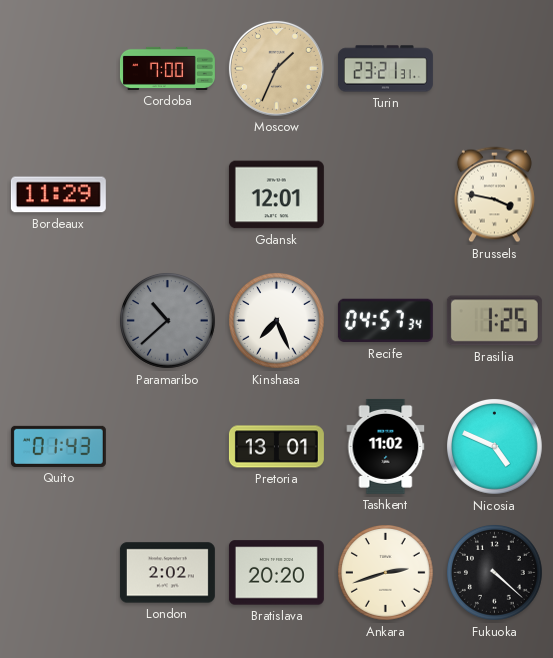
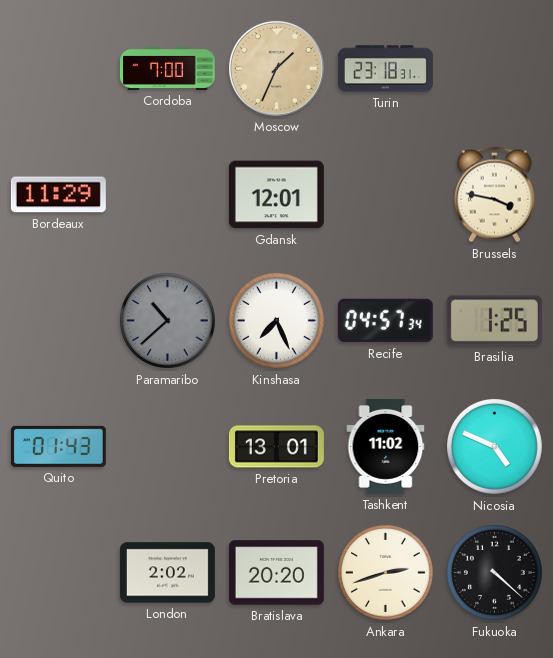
Turin: 23:21 -> 23:18
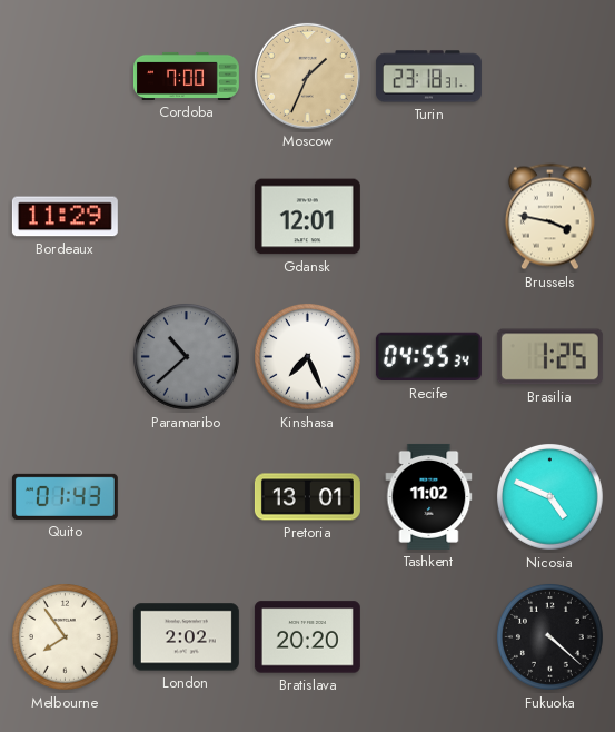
Recife: 04:57 -> 04:55
Melbourne: none -> 7:54
Ankara: 2:42 -> none
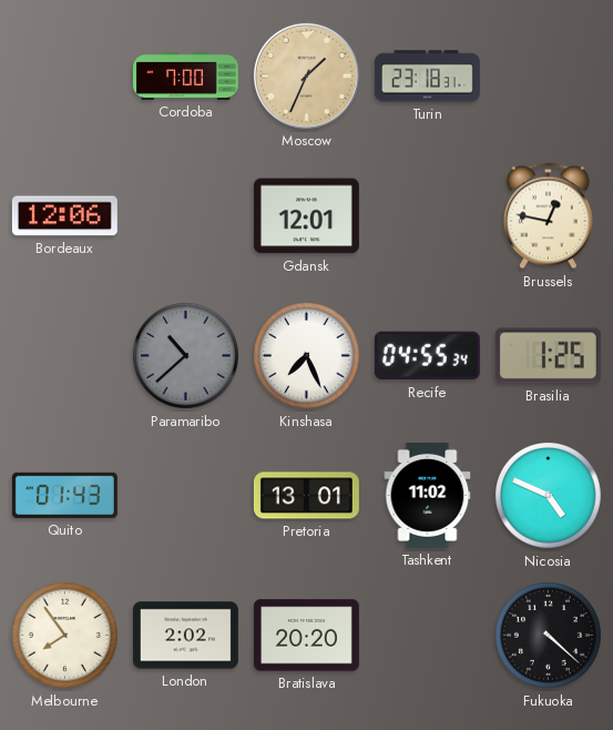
Bordeaux: 11:29 -> 12:06
Brussels: 3:47 -> 12:47
